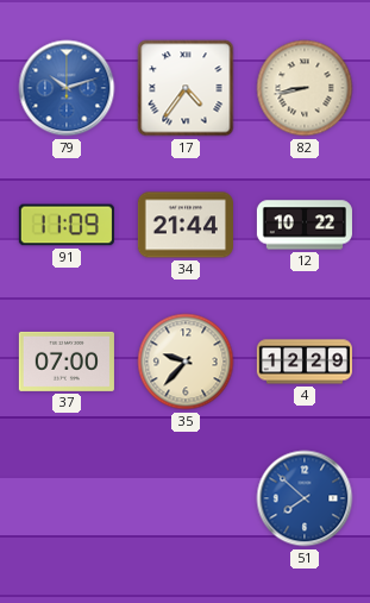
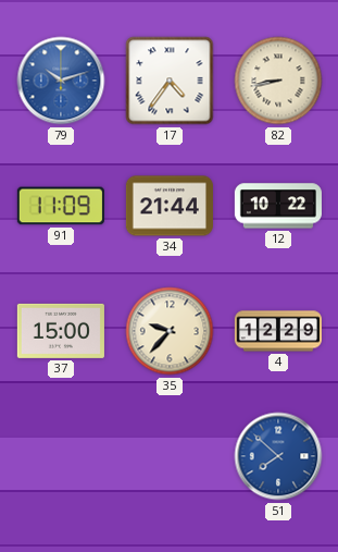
37: 07:00 -> 15:00
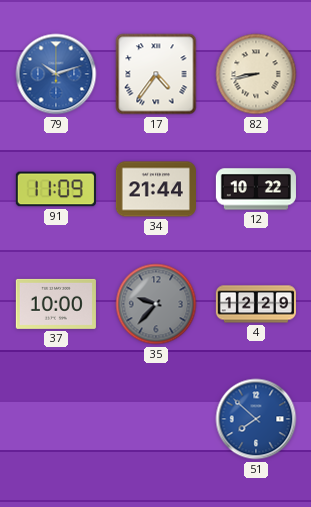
37: 15:00 -> 10:00
35 dial: cream -> grey
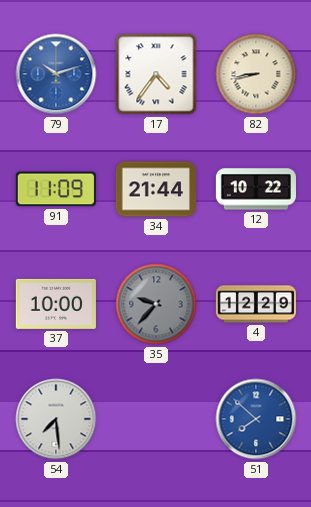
54: none -> 7:29
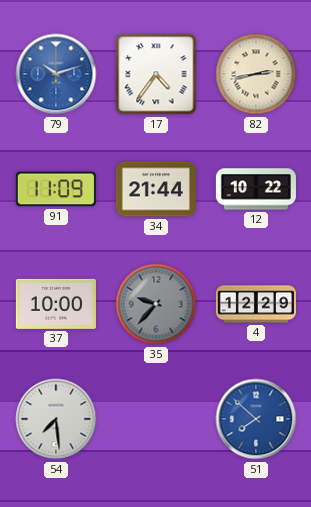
82: 8:43 -> 2:43
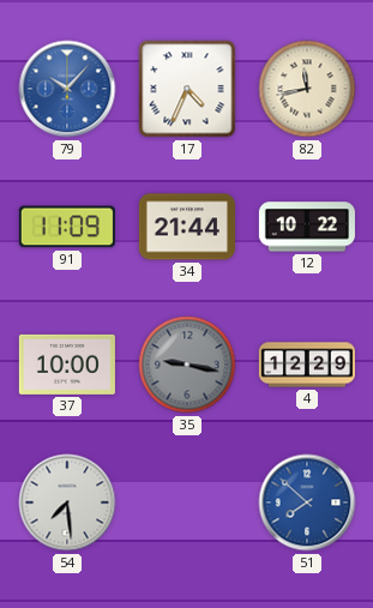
79: 10:12 -> 10:07
17: 4:36 -> 4:34
82: 2:43 -> 11:43
35: 9:37 -> 9:17
